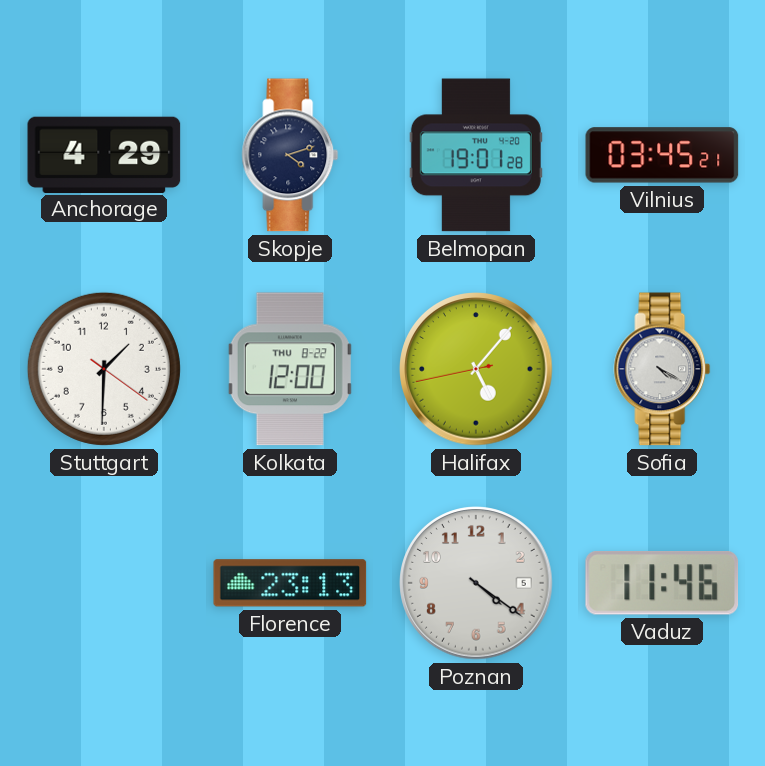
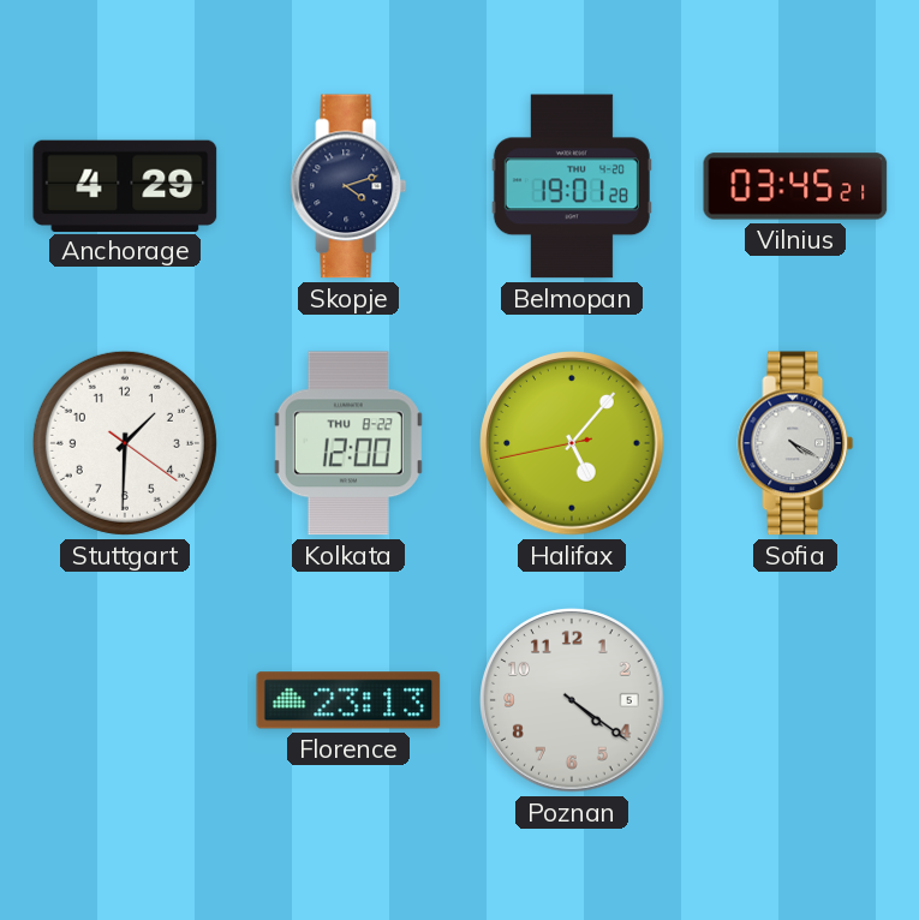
Vaduz: 11:46 -> none
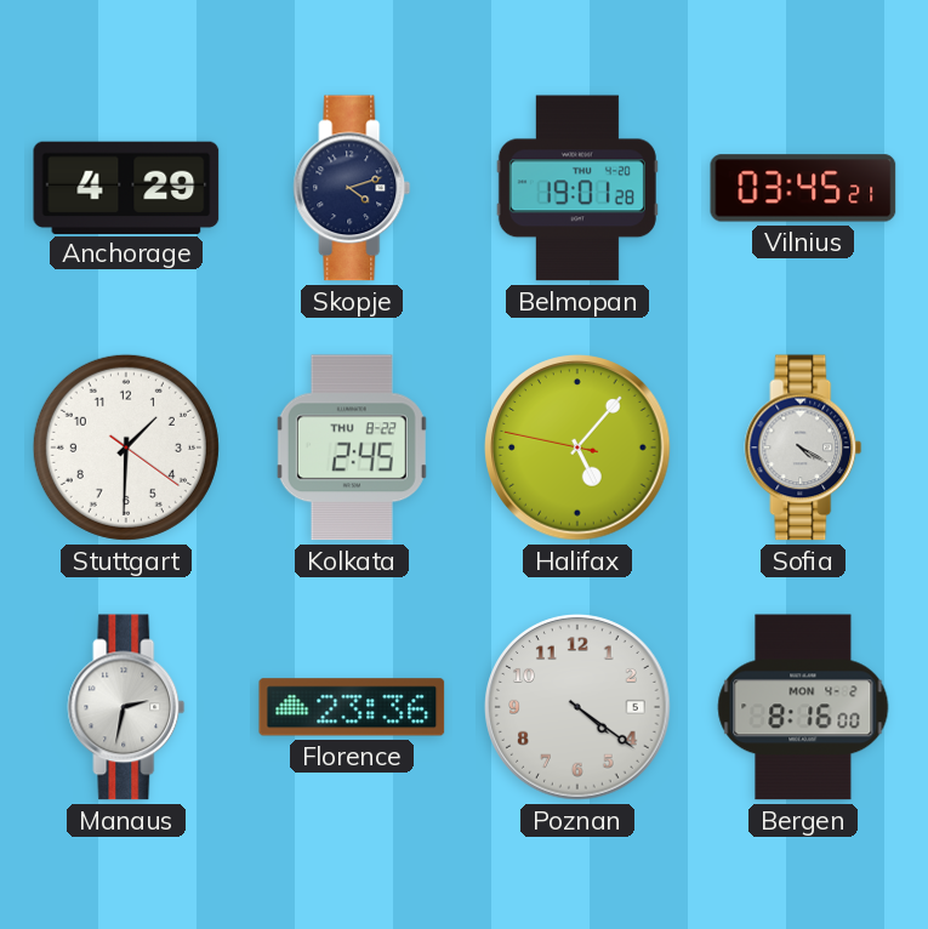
Kolkata: 12:00 -> 2:45
Halifax: 5:06:43 -> 5:06:47
Manaus: none -> 2:32
Florence: 23:13 -> 23:36
Bergen: none -> 8:16
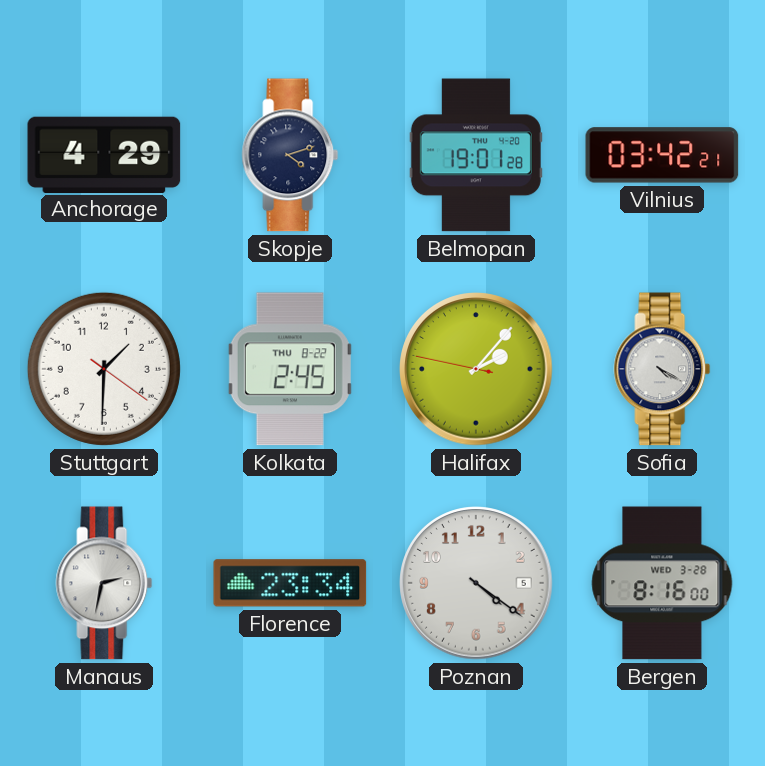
Vilnius: 03:45 -> 03:42
Halifax: 5:06 -> 2:06
Florence: 23:36 -> 23:34
Bergen date: MON 4-2 -> WED 3-28
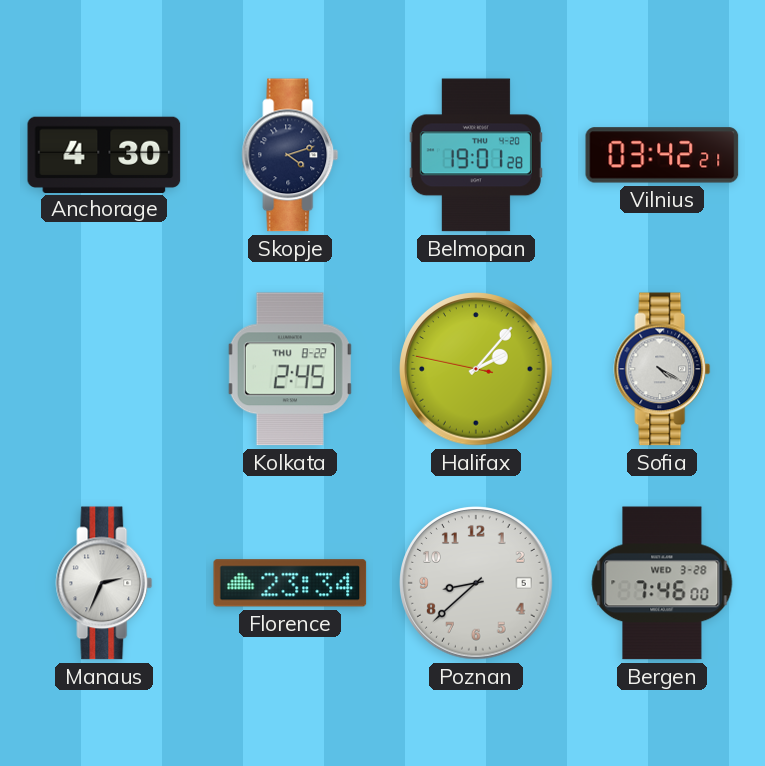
Anchorage: 4:29 -> 4:30
Stuttgart: 1:30 -> none
Manaus: 2:32 -> 2:34
Poznan: 4:21 -> 8:38
Bergen: 8:16 -> 7:46
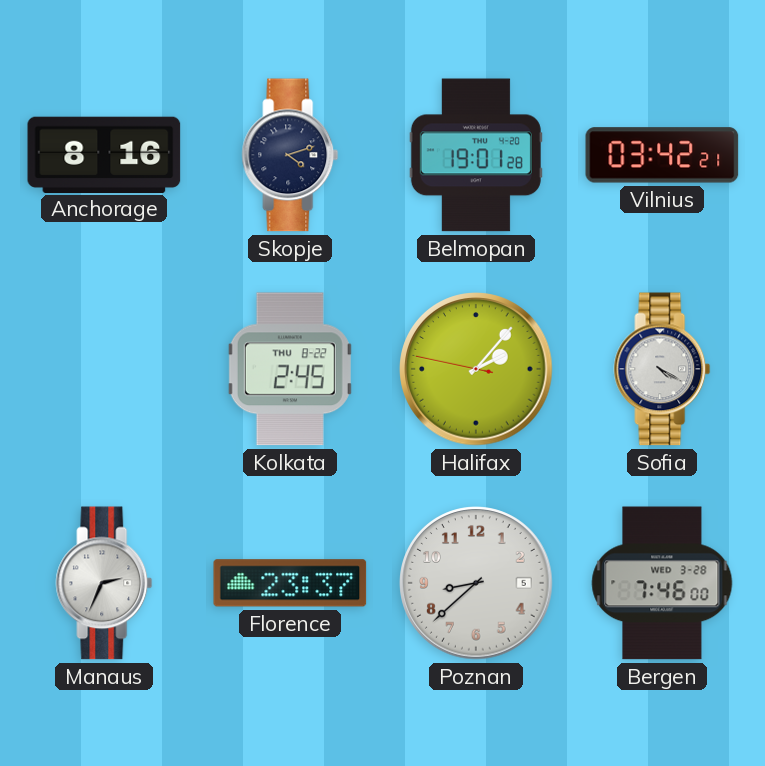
Anchorage: 4:30 -> 8:16
Florence: 23:34 -> 23:37
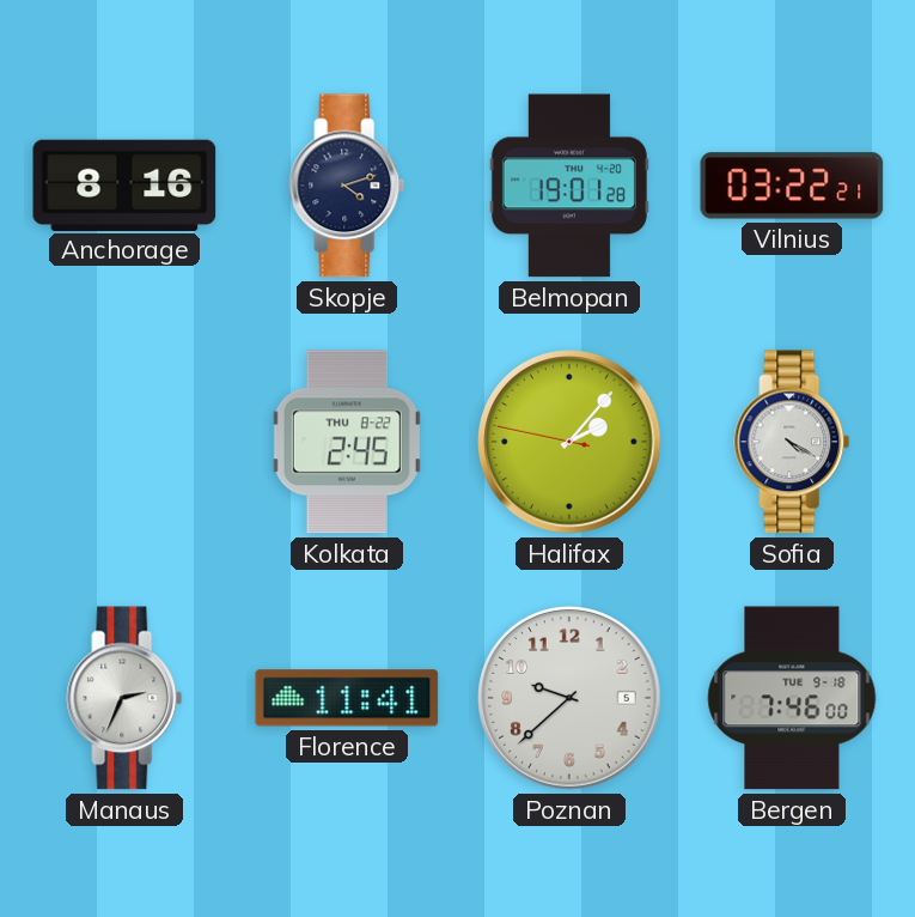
Vilnius: 03:42 -> 03:22
Florence: 23:37 -> 11:41
Poznan: 8:38 -> 9:38
Bergen date: WED 3-28 -> TUE 9-18
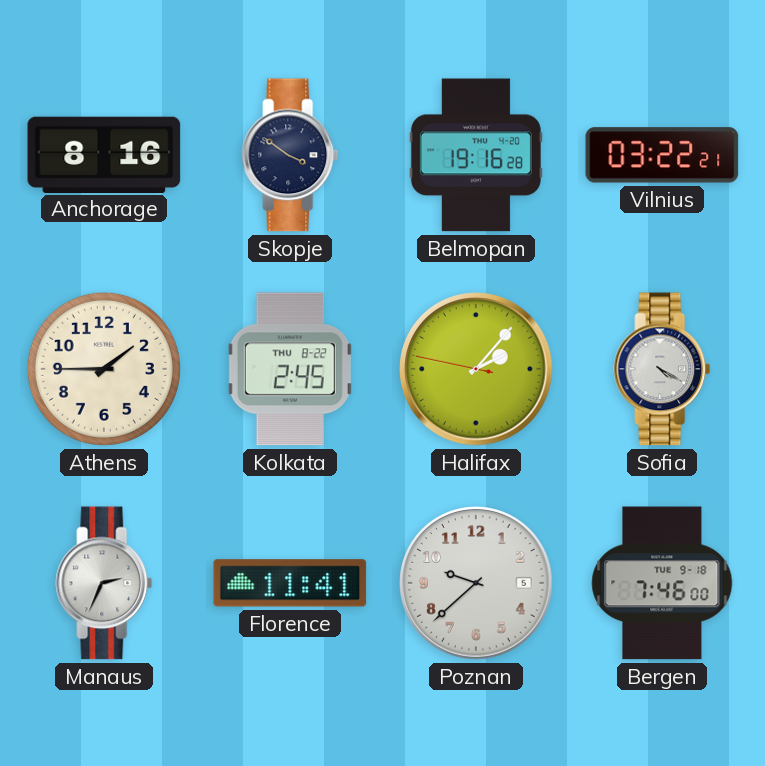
Skopje: 4:12 -> 3:51
Belmopan: 19:01 -> 19:16
Athens: none -> 1:45
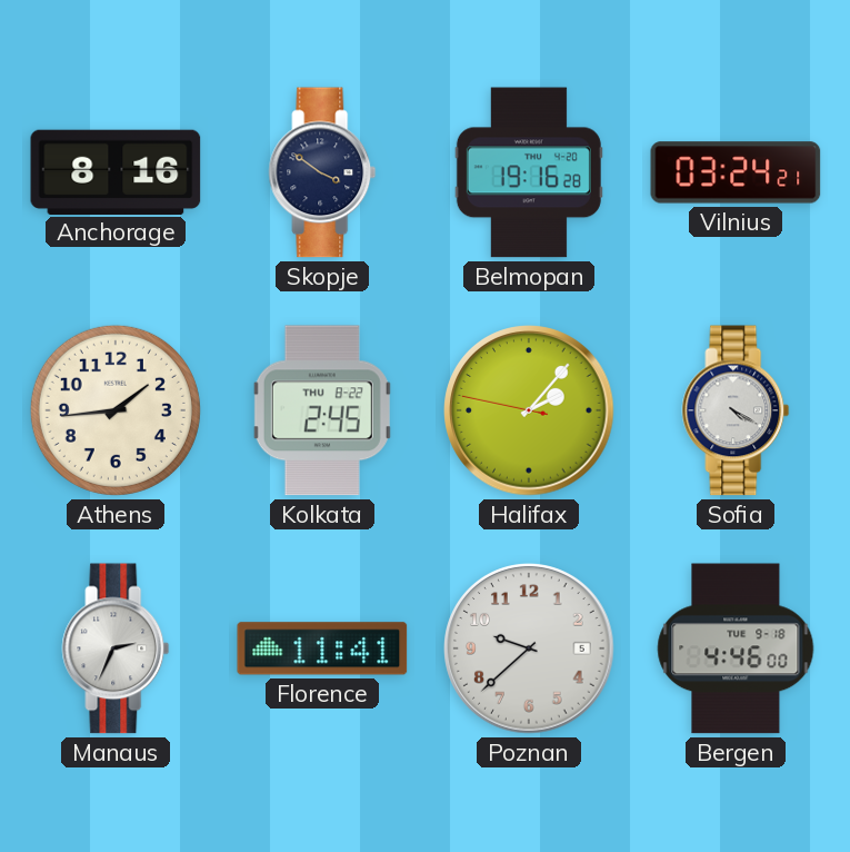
Vilnius: 03:22 -> 03:24
Athens: 1:45 -> 1:44
Bergen: 7:46 -> 4:46
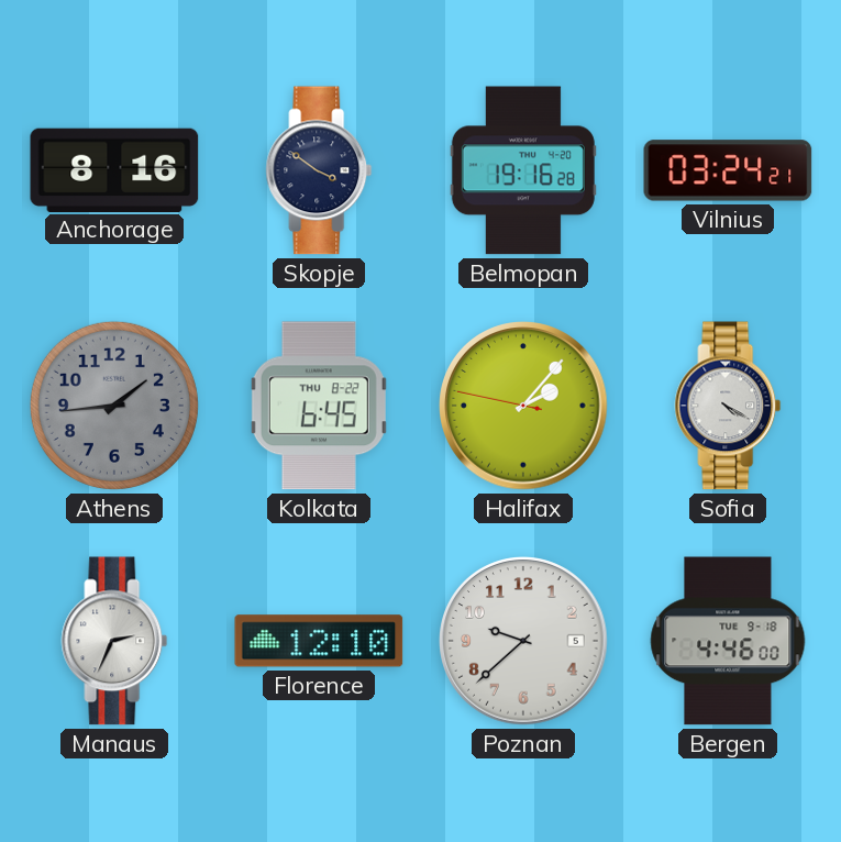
Athens dial: cream -> grey
Kolkata: 2:45 -> 6:45
Florence: 11:41 -> 12:10
